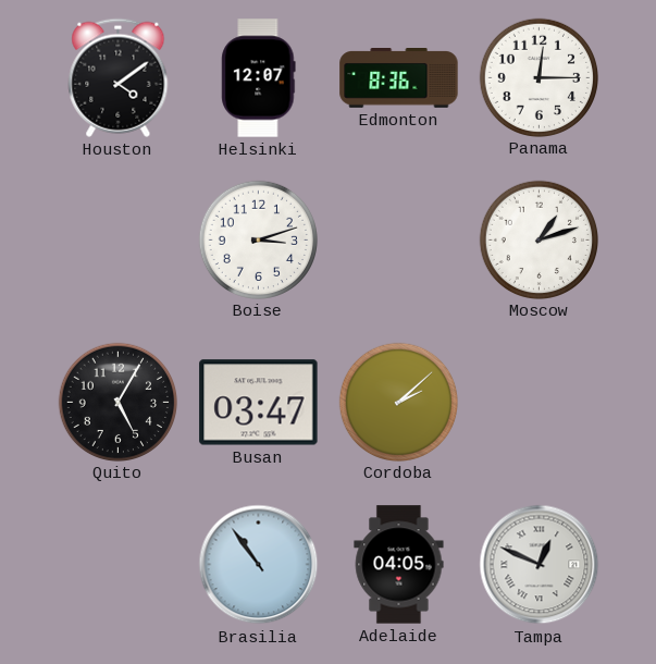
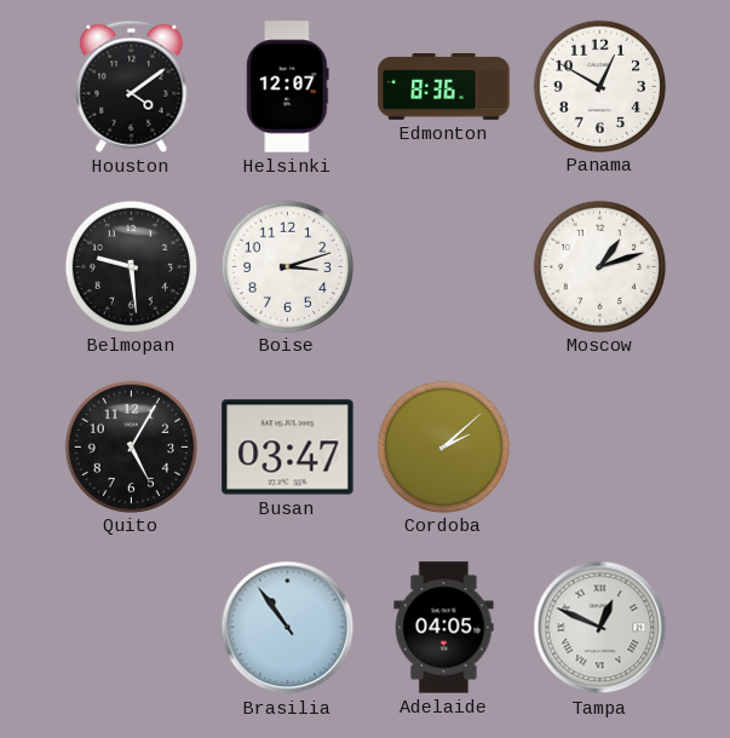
Panama: 12:15 -> 12:50
Belmopan: none -> 9:29
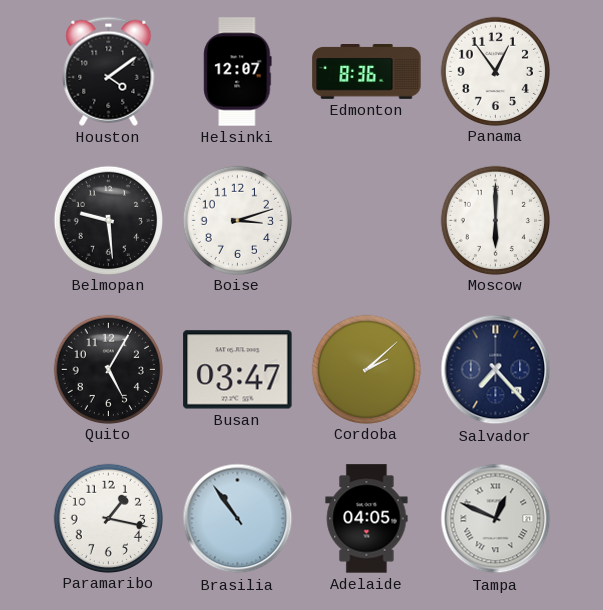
Panama: 12:50 -> 12:54
Moscow: 1:12 -> 6:00
Salvador: none -> 7:23
Paramaribo: none -> 1:17
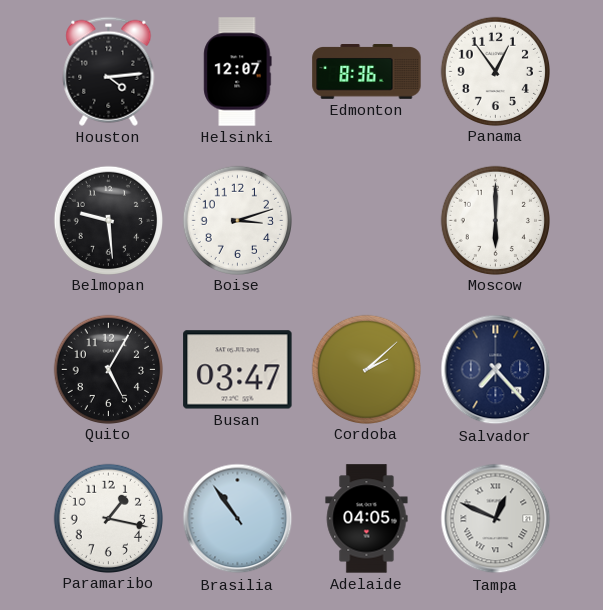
Houston: 4:09 -> 4:14
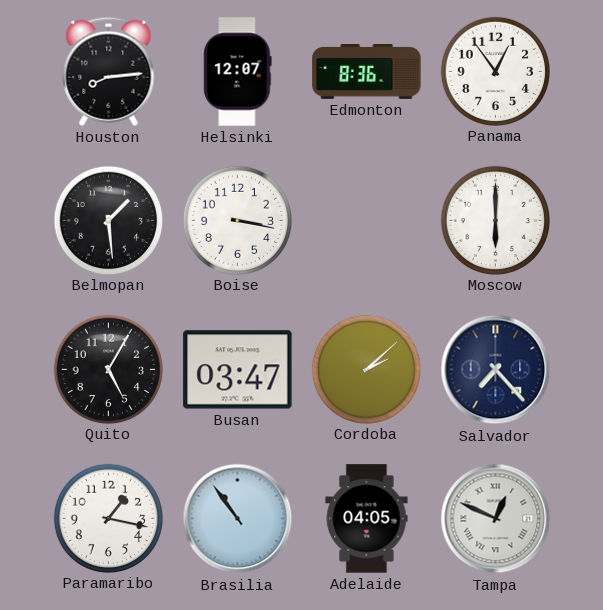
Houston: 4:14 -> 8:14
Belmopan: 9:29 -> 1:29
Boise: 3:12 -> 3:17
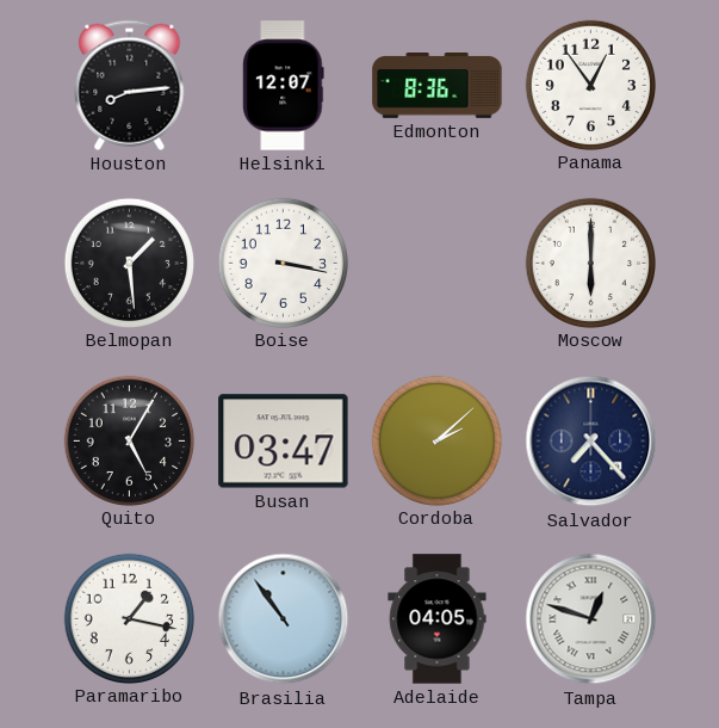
Tampa: 12:49 -> 12:48
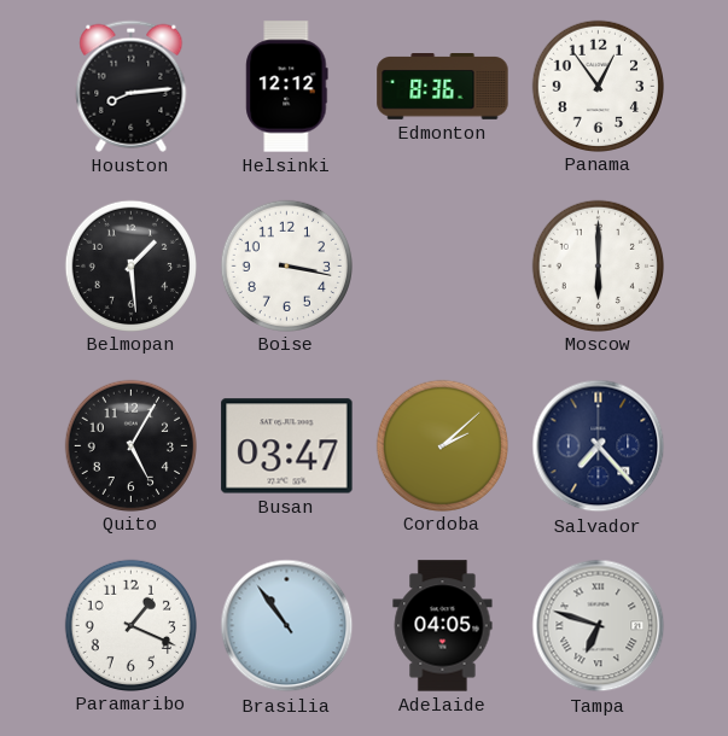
Helsinki: 12:07 -> 12:12
Paramaribo: 1:17 -> 1:19
Tampa: 12:48 -> 6:48
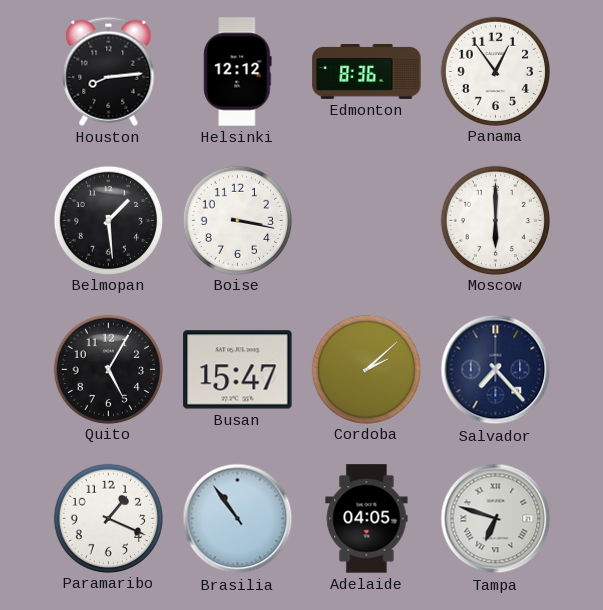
Busan: 03:47 -> 15:47
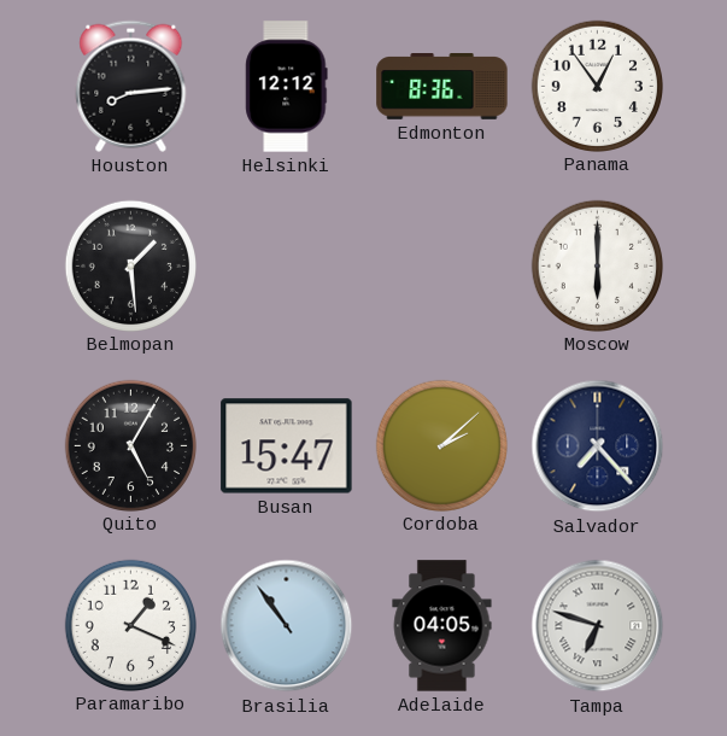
Boise: 3:17 -> none
